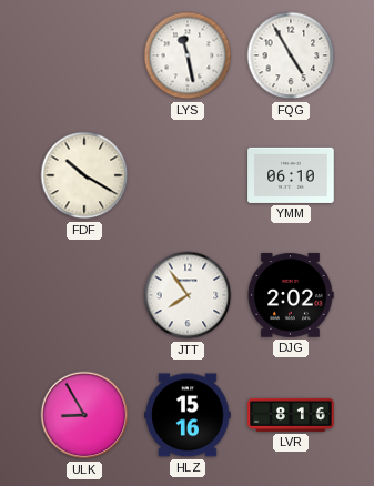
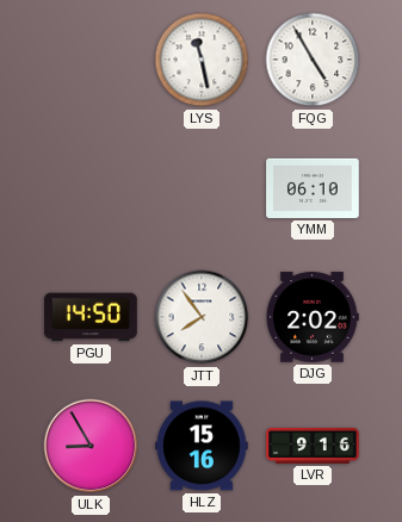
FDF: 10:20 -> none
PGU: none -> 14:50
LVR: 8:16 -> 9:16
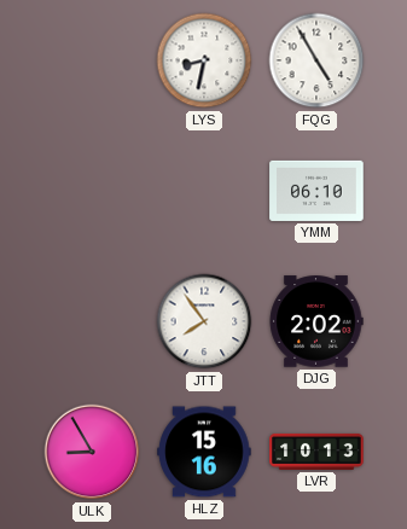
LYS: 11:28 -> 8:32
PGU: 14:50 -> none
LVR: 9:16 -> 10:13
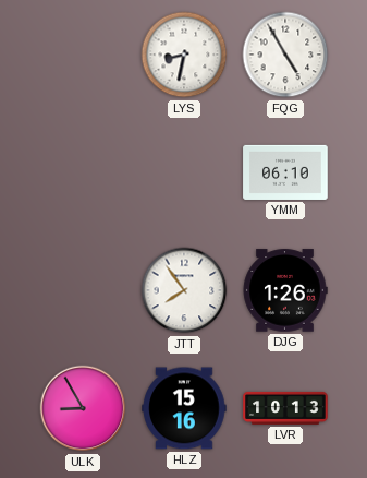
DJG: 2:02 -> 1:26
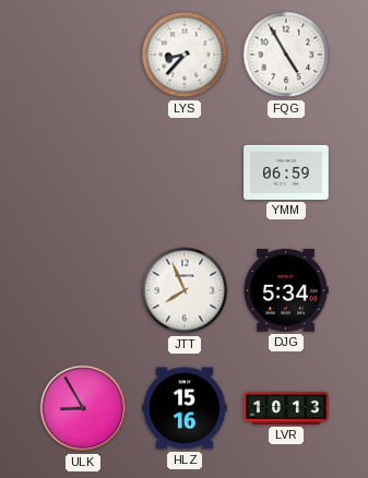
LYS: 8:32 -> 8:37
YMM: 06:10 -> 06:59
JTT: 7:54 -> 7:56
DJG: 1:26 -> 5:34
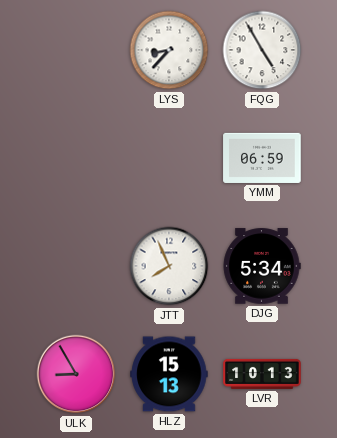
HLZ: 15:16 -> 15:13
